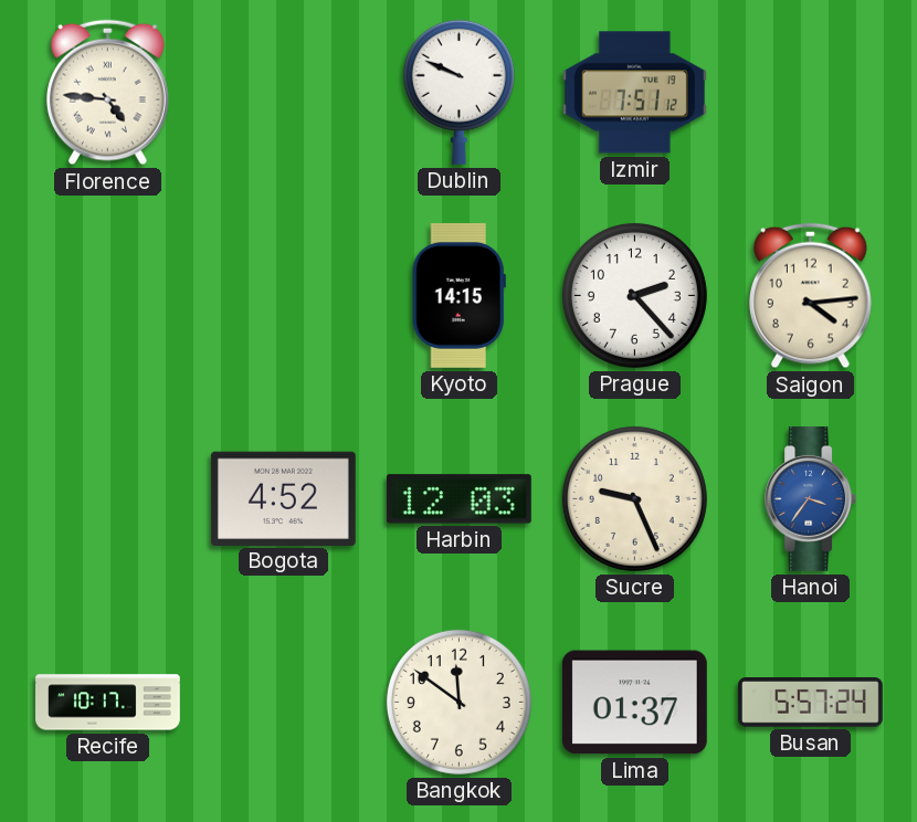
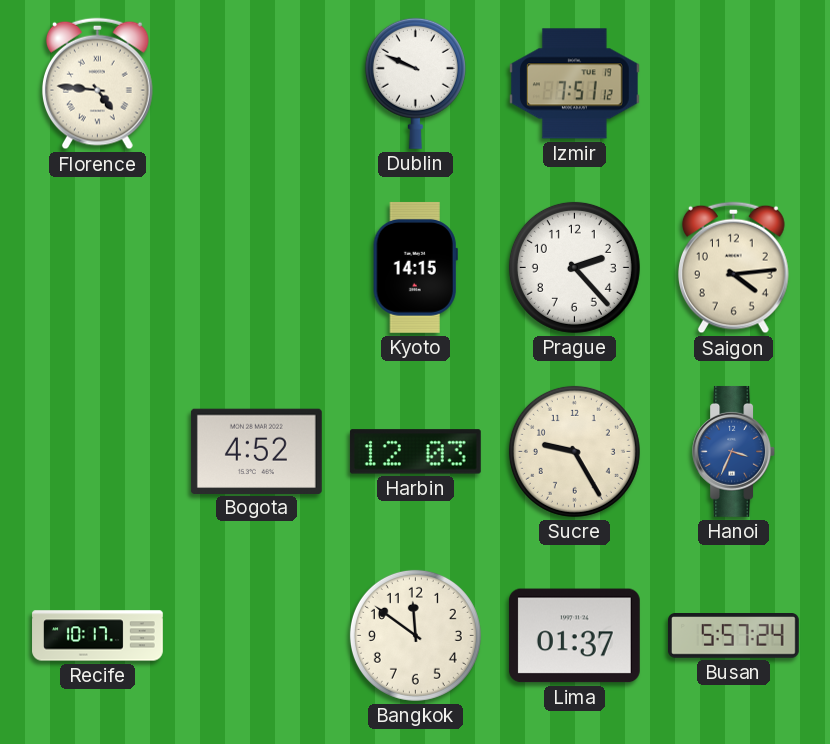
Sucre: 9:26 -> 9:25
Hanoi: 3:36 -> 3:34
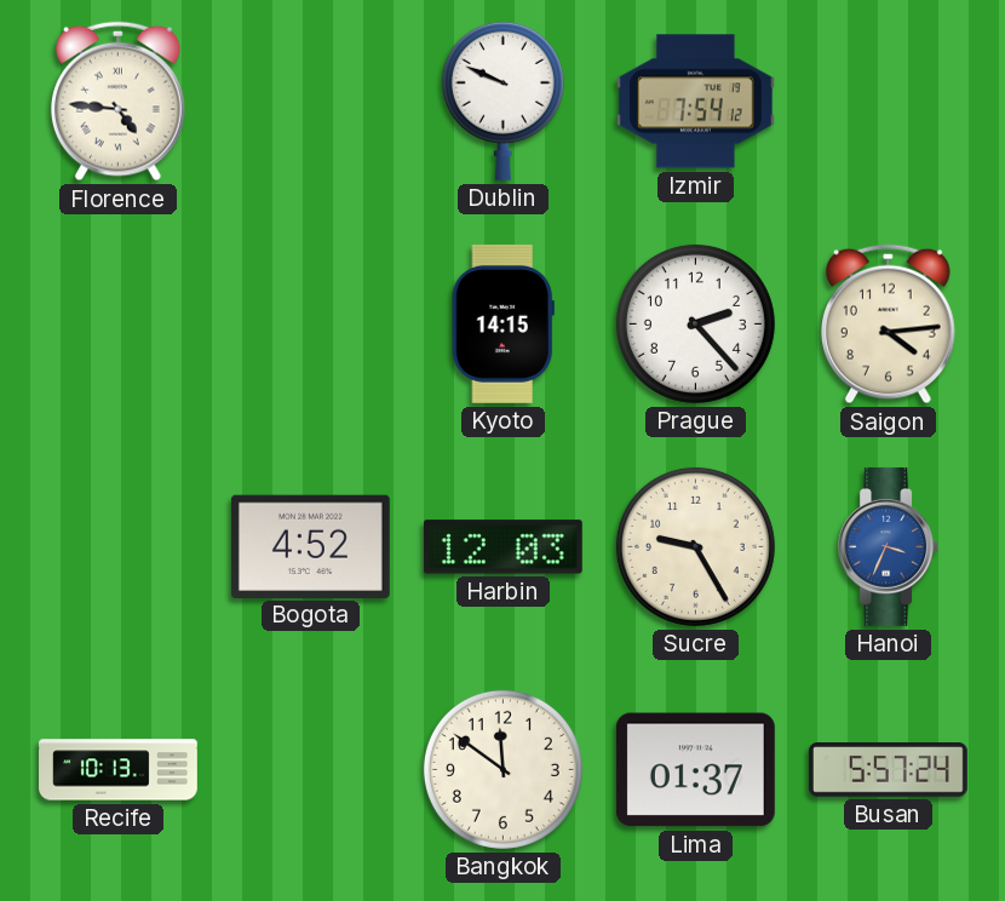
Izmir: 7:51 -> 7:54
Recife: 10:17 -> 10:13
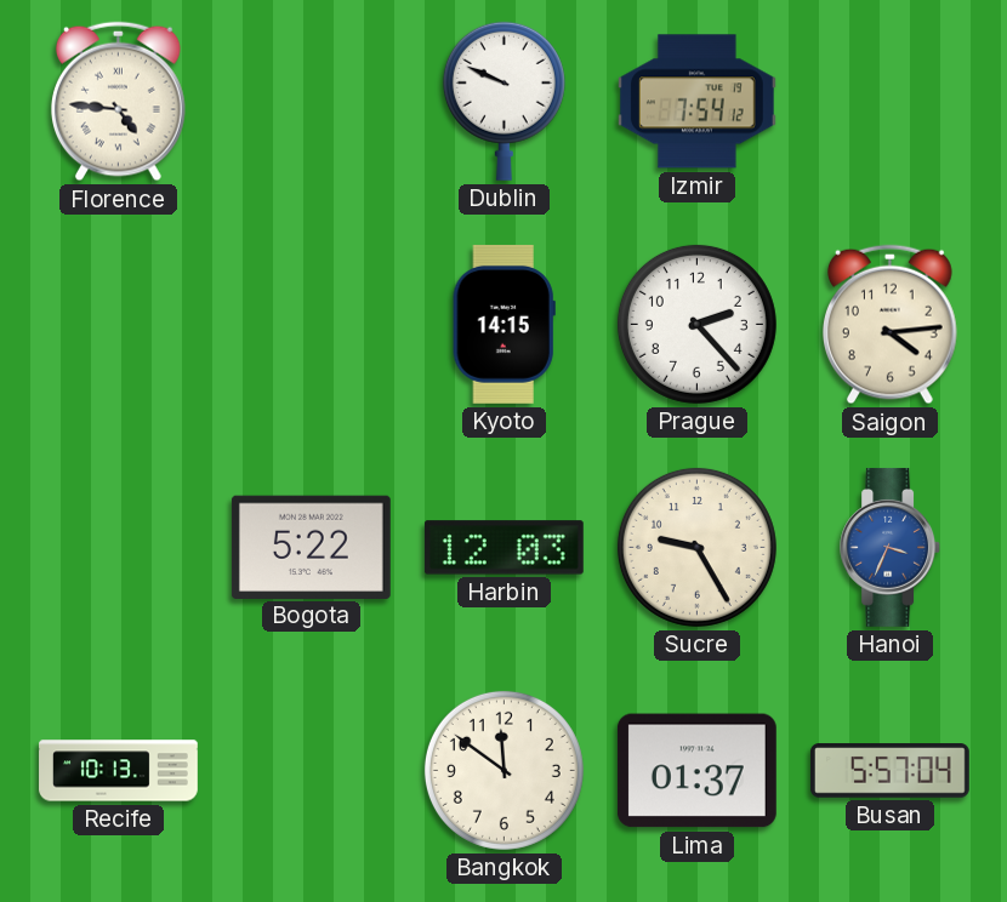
Bogota: 4:52 -> 5:22
Busan: 5:57:24 -> 5:57:04
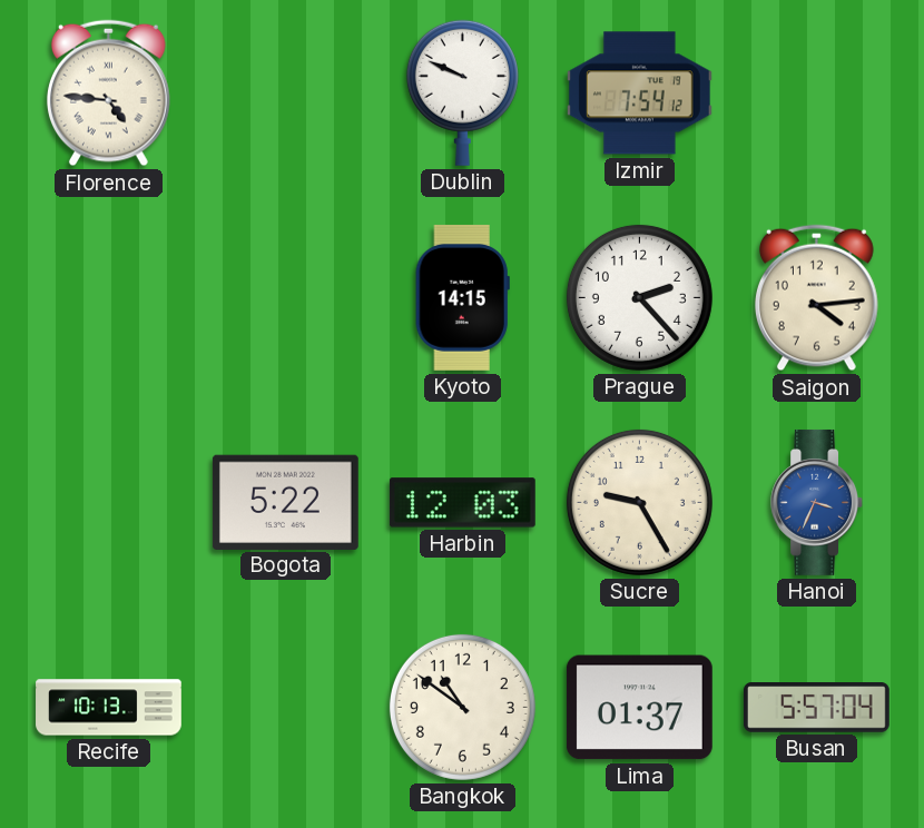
Bangkok: 11:51 -> 10:51
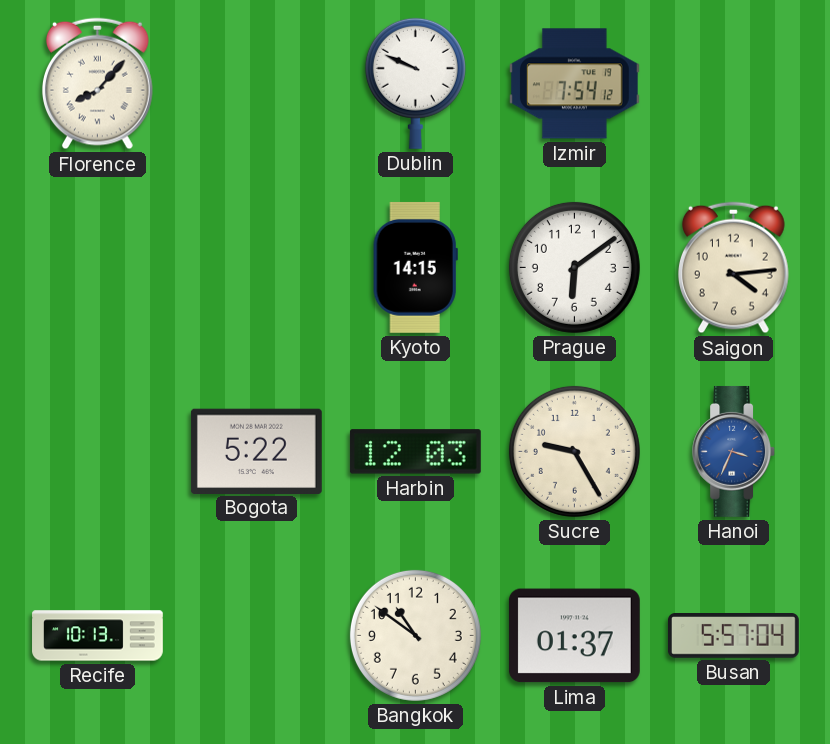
Florence: 4:46 -> 8:07
Prague: 2:23 -> 6:09
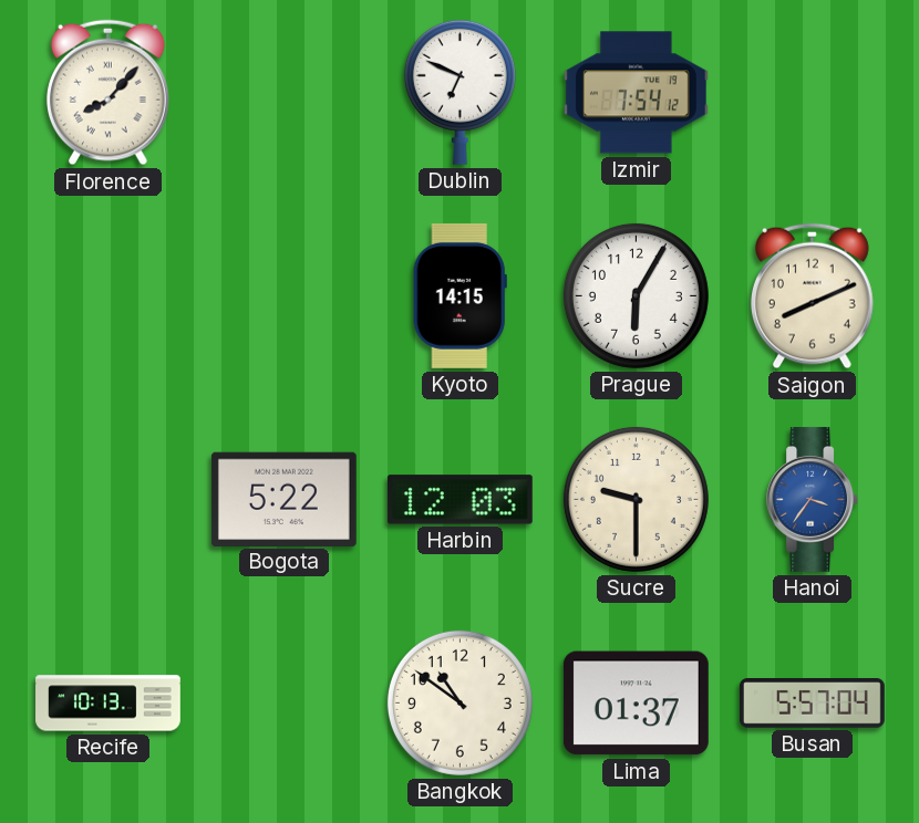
Dublin: 9:49 -> 6:49
Prague: 6:09 -> 6:05
Saigon: 4:14 -> 8:11
Sucre: 9:25 -> 9:30
Hanoi: 3:34 -> 3:36
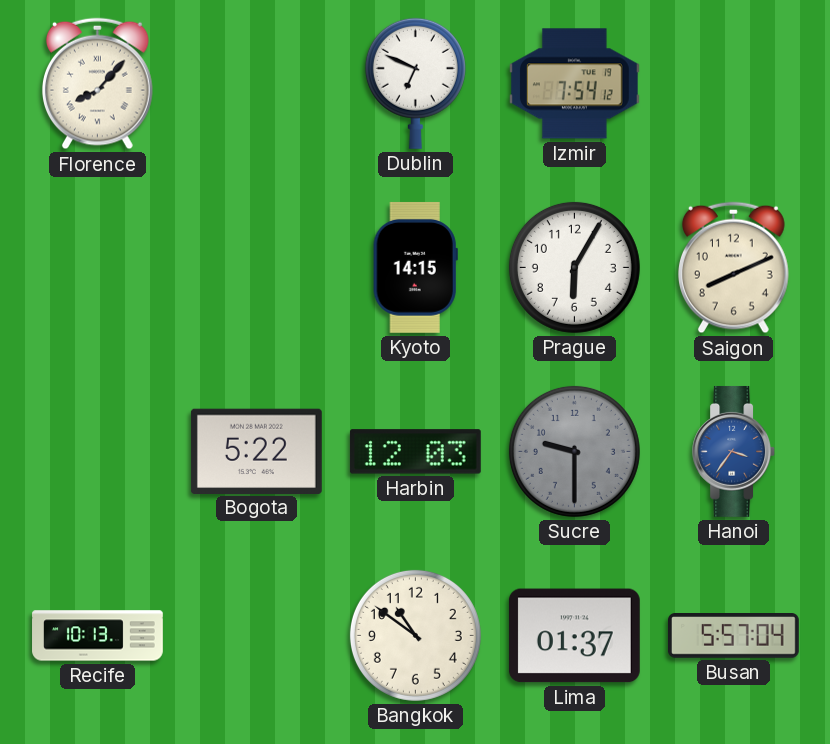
Sucre dial: cream -> grey
